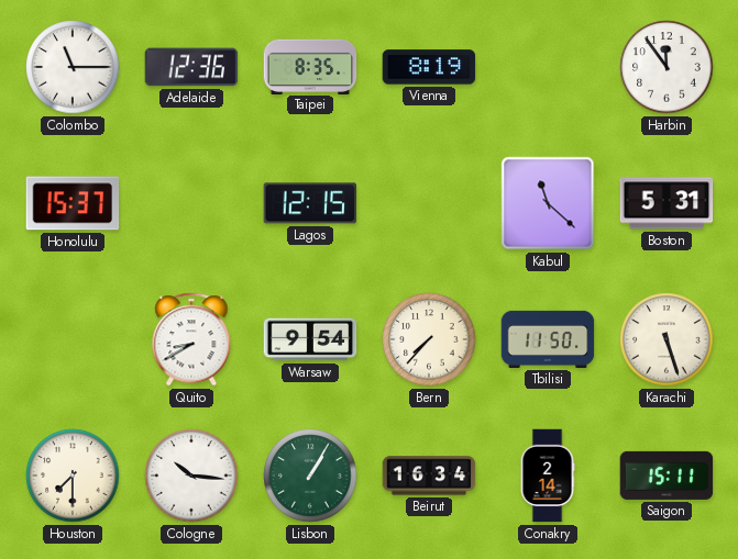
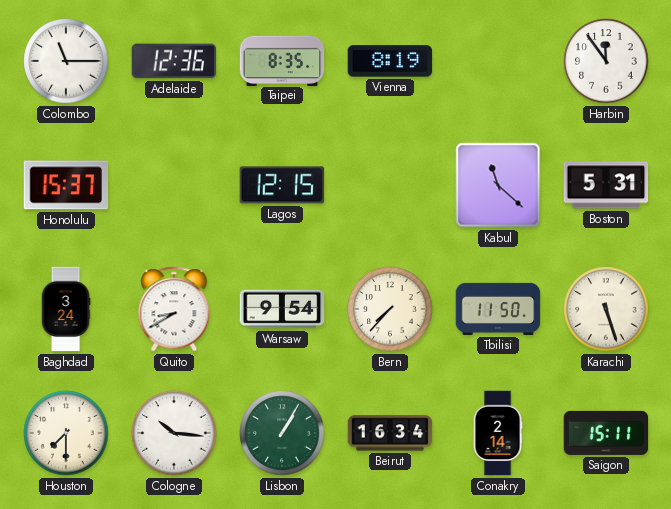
Baghdad: none -> 3:24
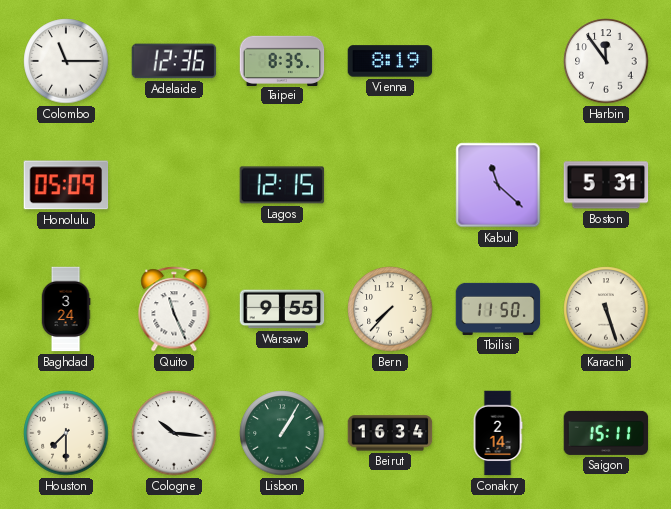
Honolulu: 15:37 -> 05:09
Quito: 8:40 -> 11:26
Warsaw: 9:54 -> 9:55
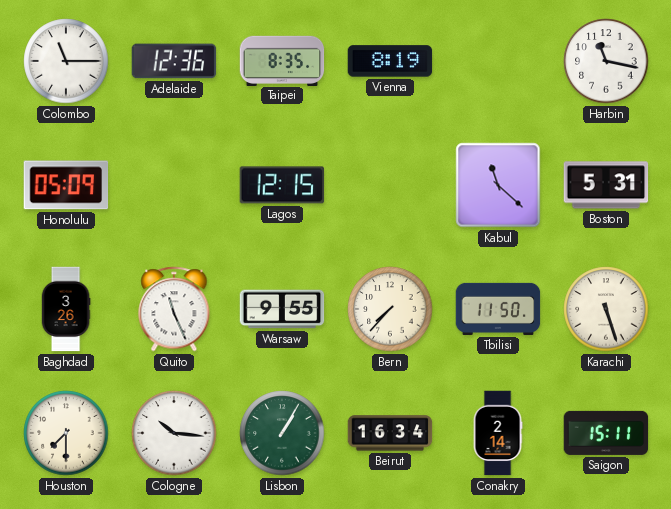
Harbin: 11:54 -> 11:17
Baghdad: 3:24 -> 3:26
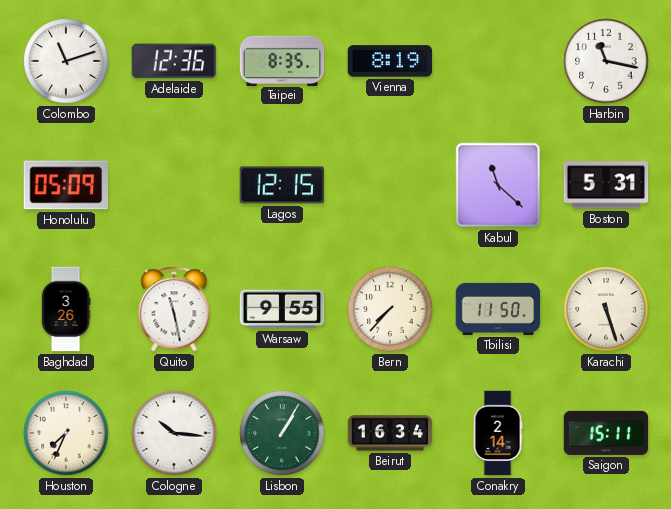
Colombo: 11:15 -> 11:12
Quito: 11:26 -> 11:28
Houston: 7:30 -> 7:34
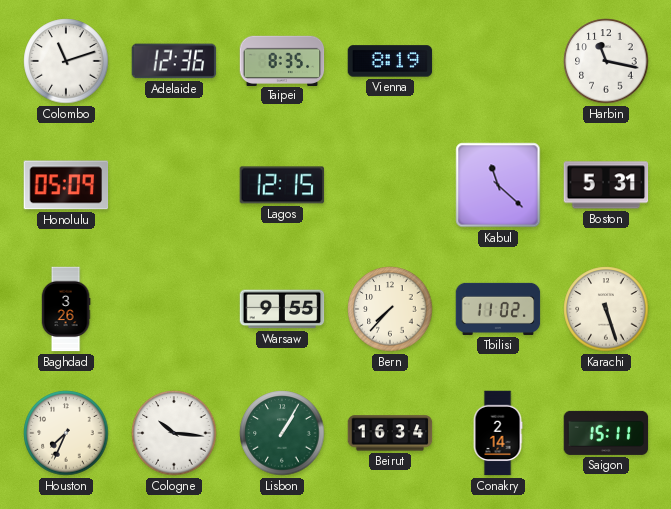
Quito: 11:28 -> none
Tbilisi: 11:50 -> 11:02
